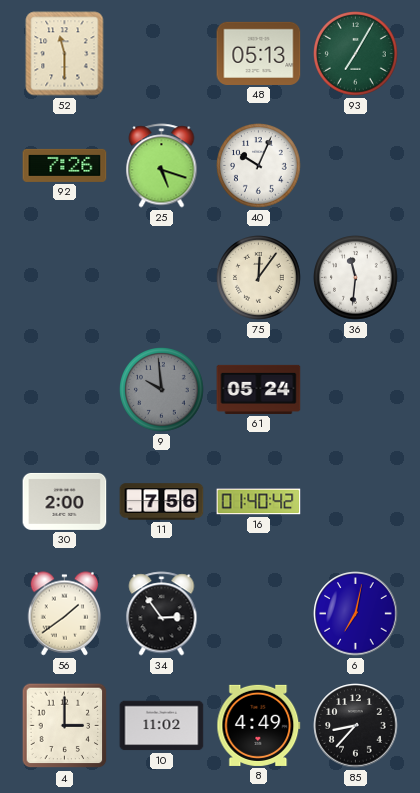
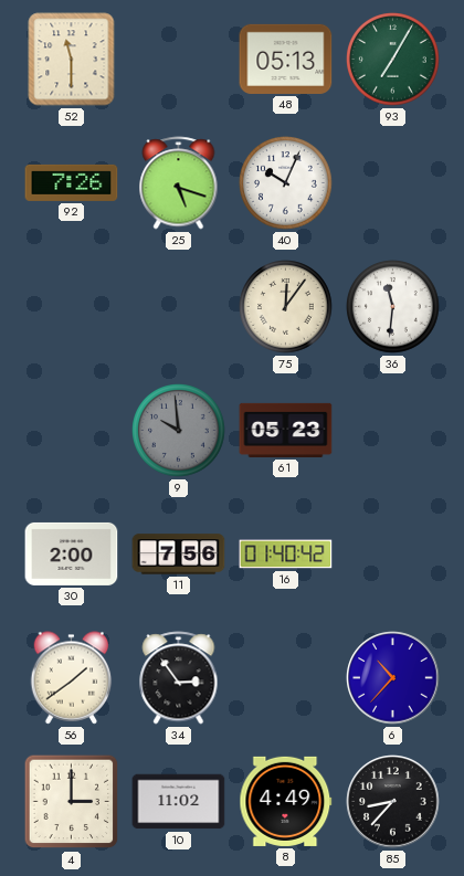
61: 05:24 -> 05:23
6: 7:02 -> 10:37
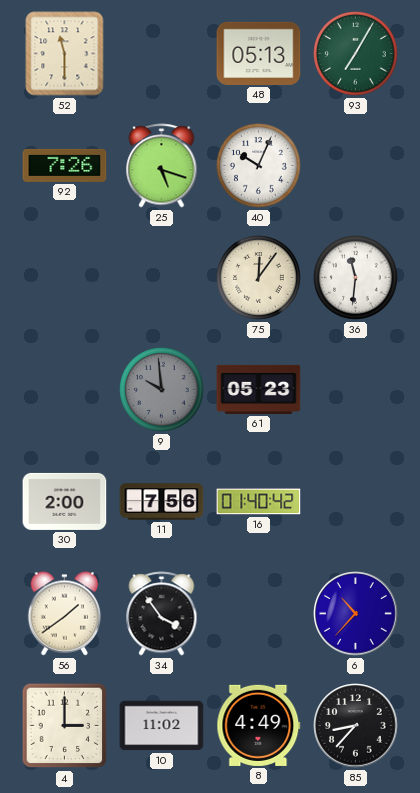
34: 2:54 -> 3:54
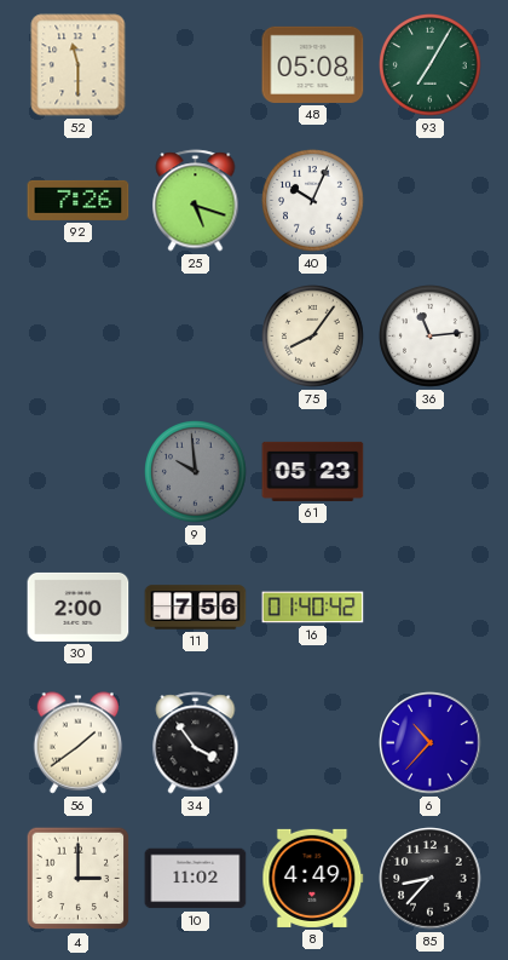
48: 05:13 -> 05:08
75: 12:06 -> 8:06
36: 11:31 -> 11:14
